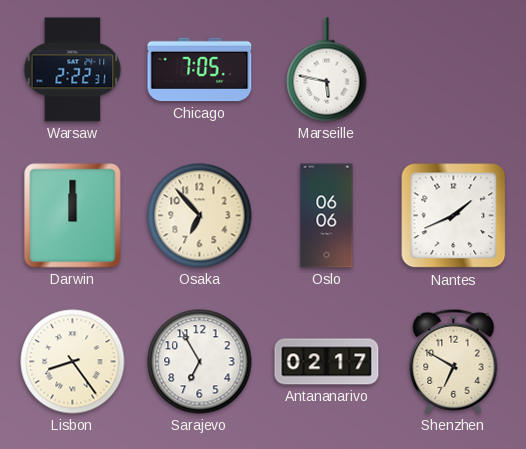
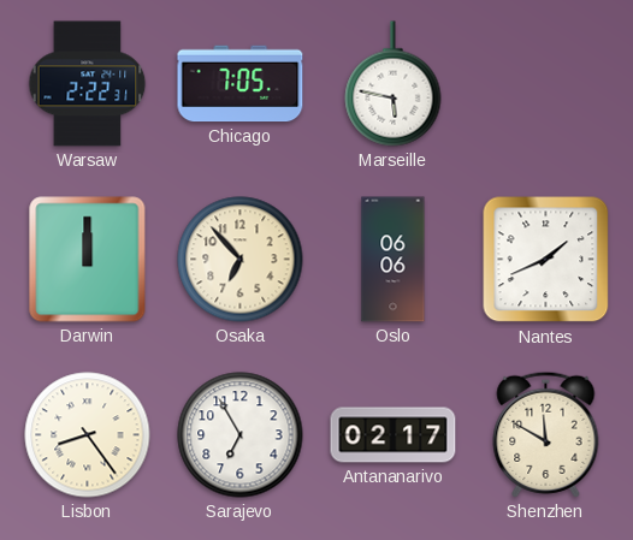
Shenzhen: 6:50 -> 11:50
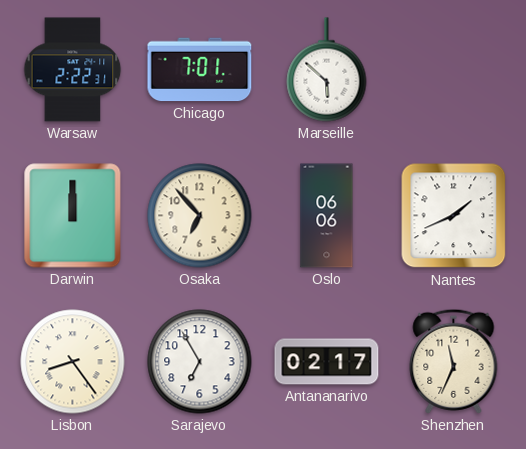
Chicago: 7:05 -> 7:01
Marseille: 5:47 -> 5:52
Shenzhen: 11:50 -> 11:34
